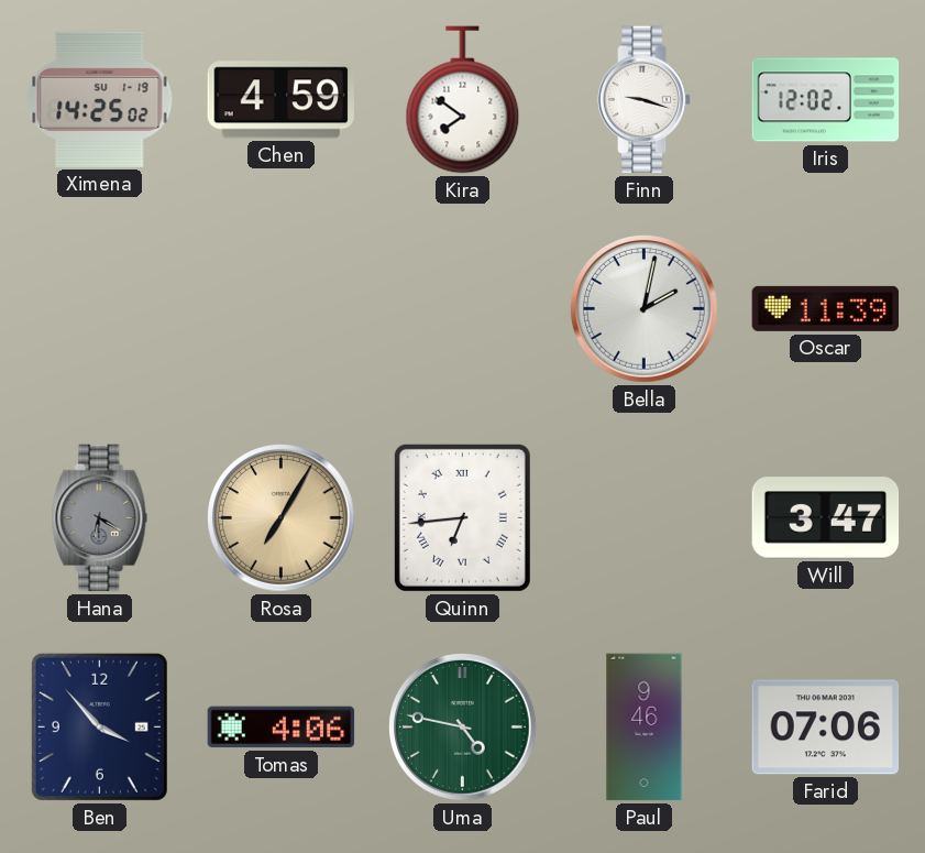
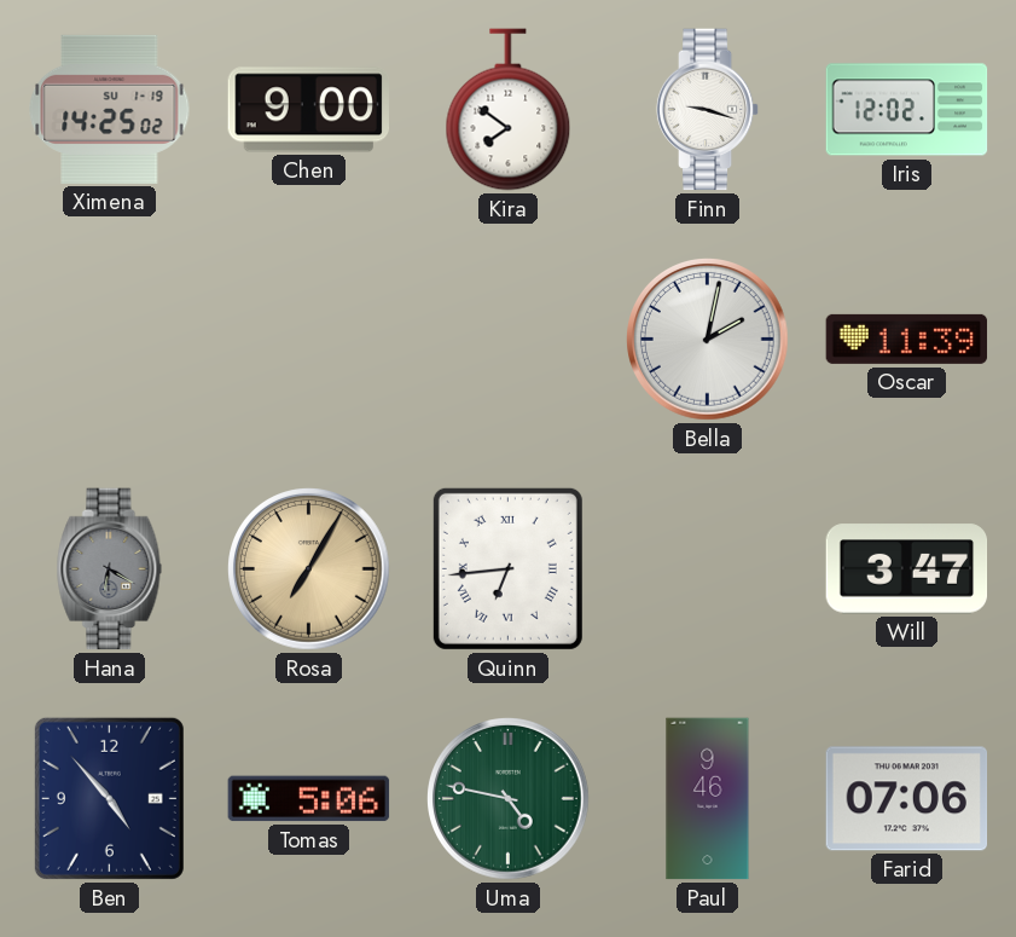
Chen: 4:59 -> 9:00
Ben: 3:53 -> 4:53
Tomas: 4:06 -> 5:06
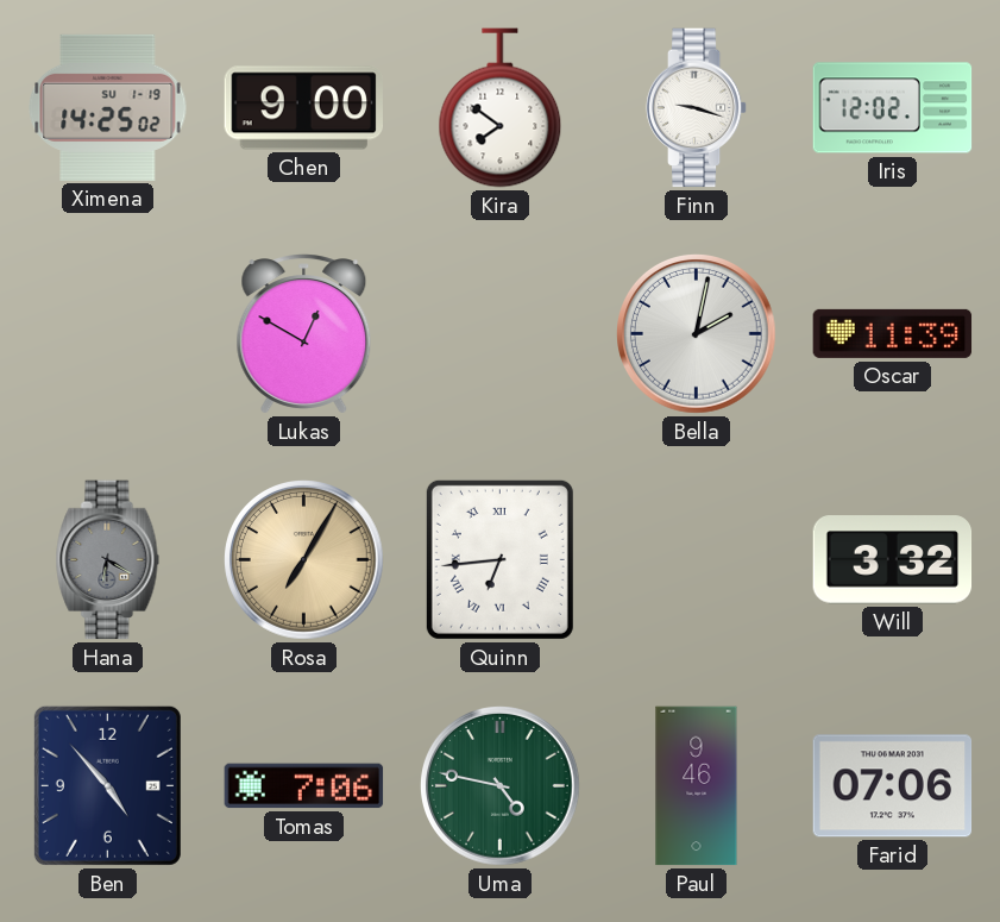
Lukas: none -> 12:50
Will: 3:47 -> 3:32
Tomas: 5:06 -> 7:06
